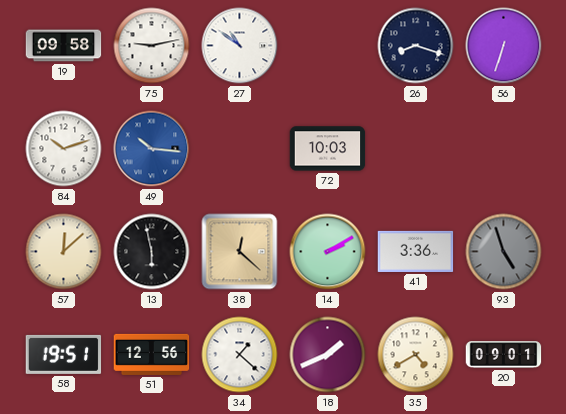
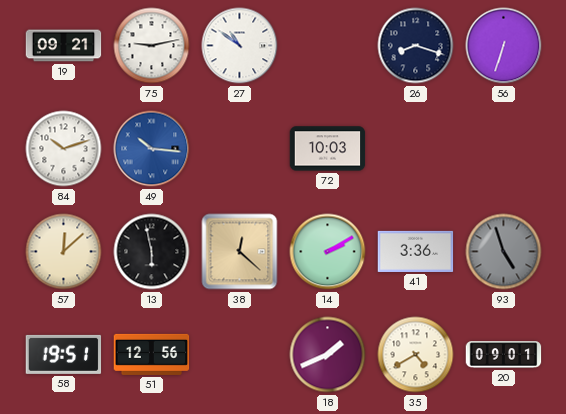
19: 09:58 -> 09:21
34: 1:22 -> none
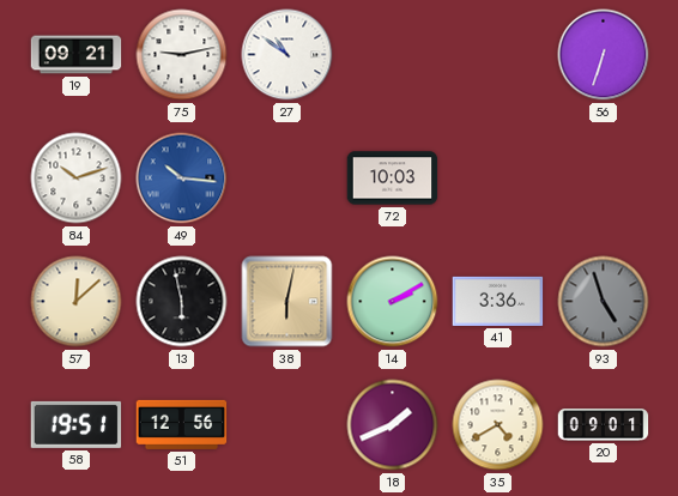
26: 8:18 -> none
38: 12:22 -> 6:02
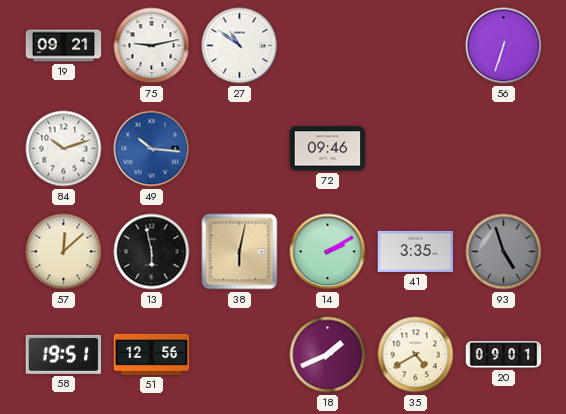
72: 10:03 -> 09:46
41: 3:36 -> 3:35
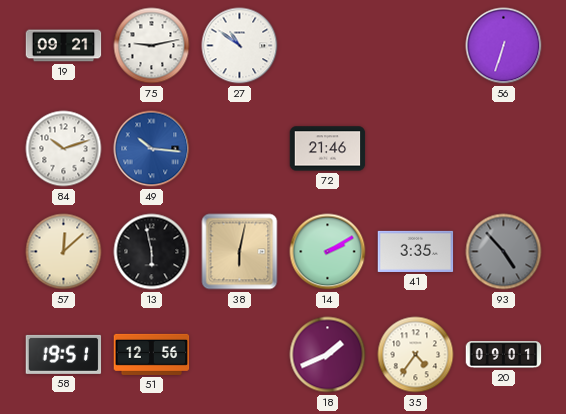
72: 09:46 -> 21:46
93: 4:57 -> 4:53
35: 4:40 -> 4:36
